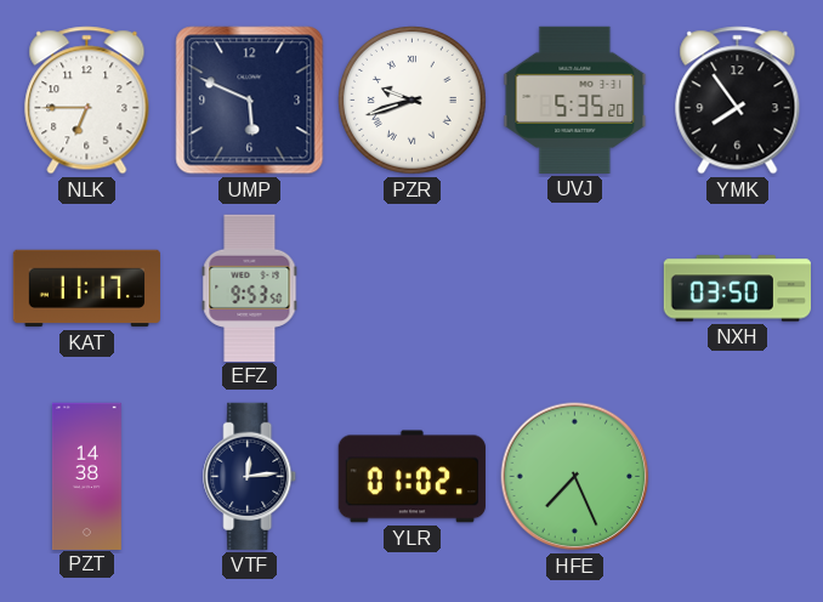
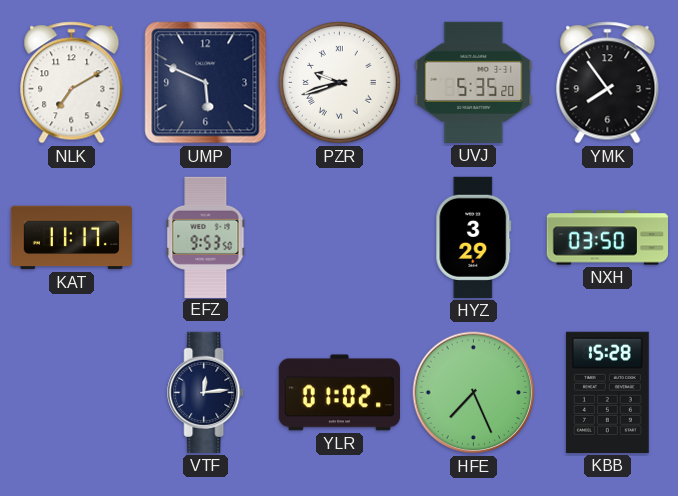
NLK: 6:45 -> 7:10
HYZ: none -> 3:29
PZT: 14:38 -> none
KBB: none -> 15:28
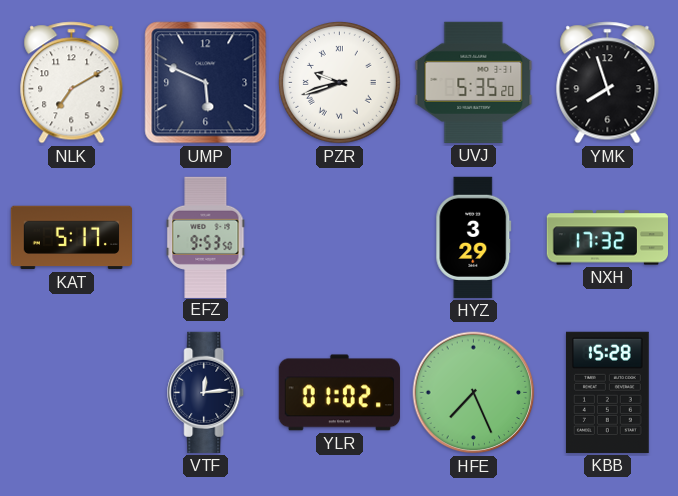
YMK: 7:54 -> 7:57
KAT: 11:17 -> 5:17
NXH: 03:50 -> 17:32
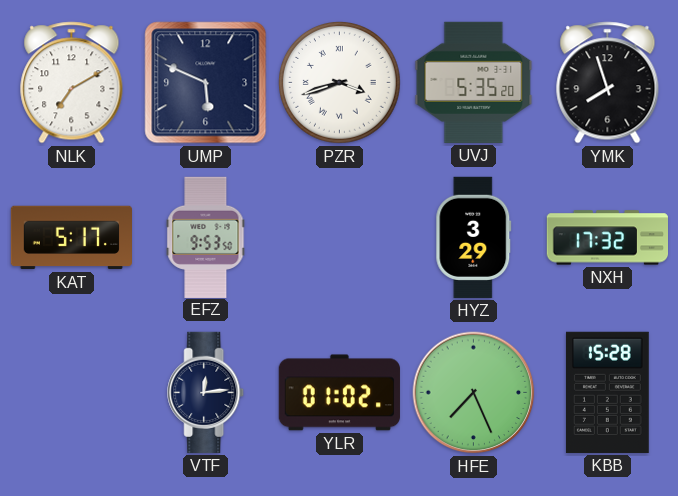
PZR: 9:42 -> 3:42
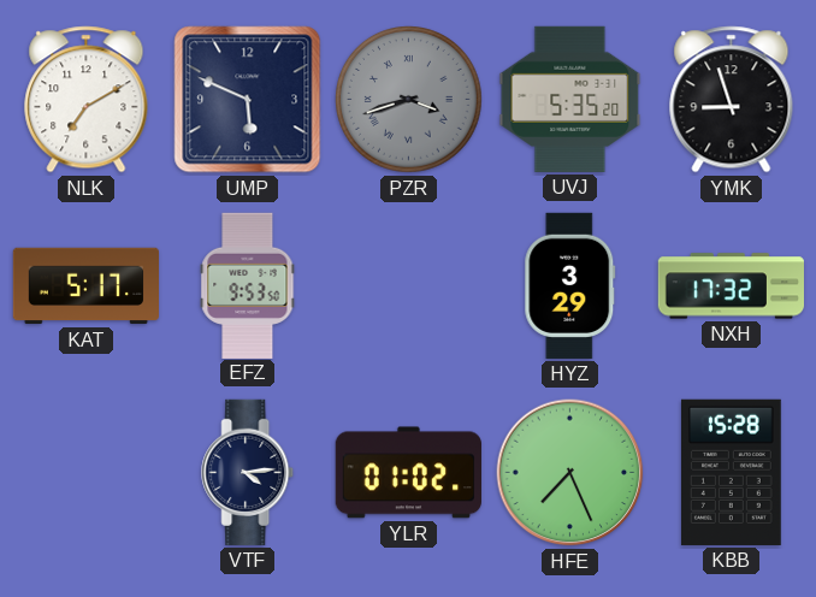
PZR dial: white -> grey
YMK: 7:57 -> 8:57
VTF: 12:14 -> 4:14
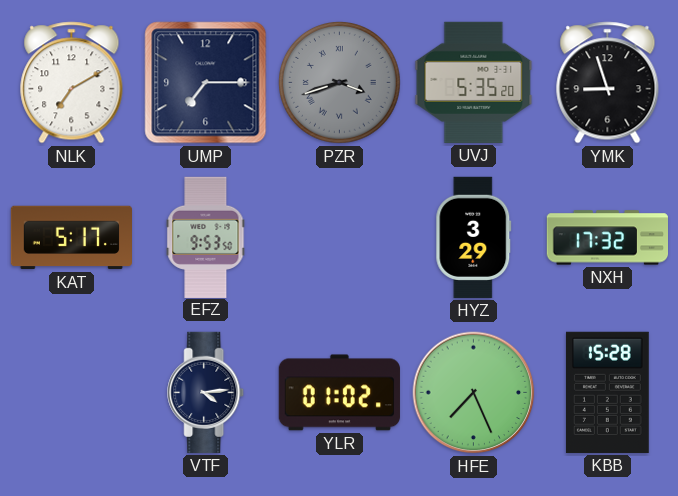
UMP: 5:49 -> 7:15
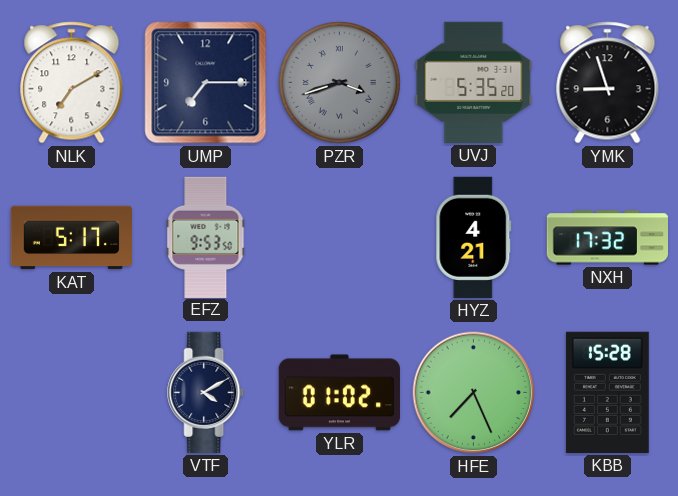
HYZ: 3:29 -> 4:21
VTF: 4:14 -> 4:10
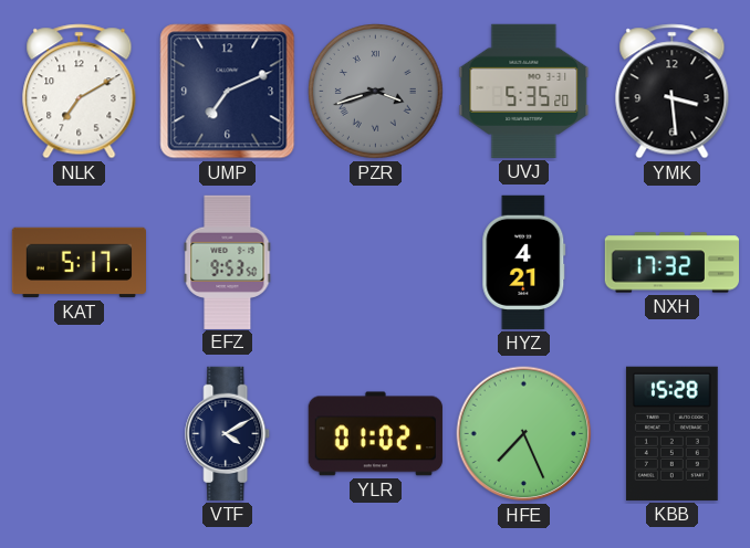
UMP: 7:15 -> 7:11
YMK: 8:57 -> 3:29
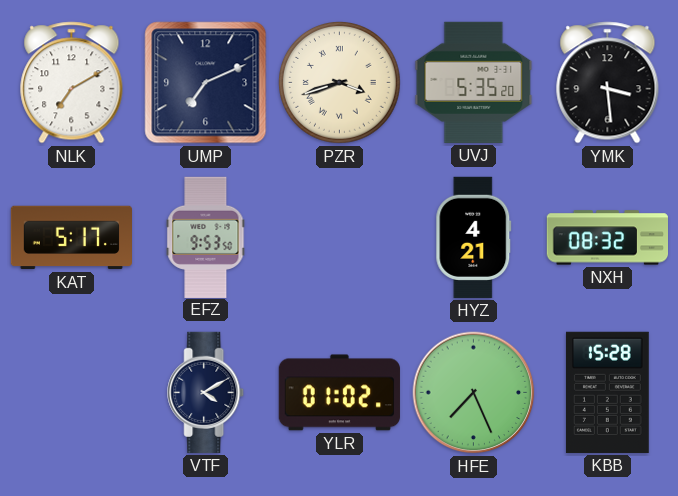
PZR dial: grey -> cream
NXH: 17:32 -> 08:32
